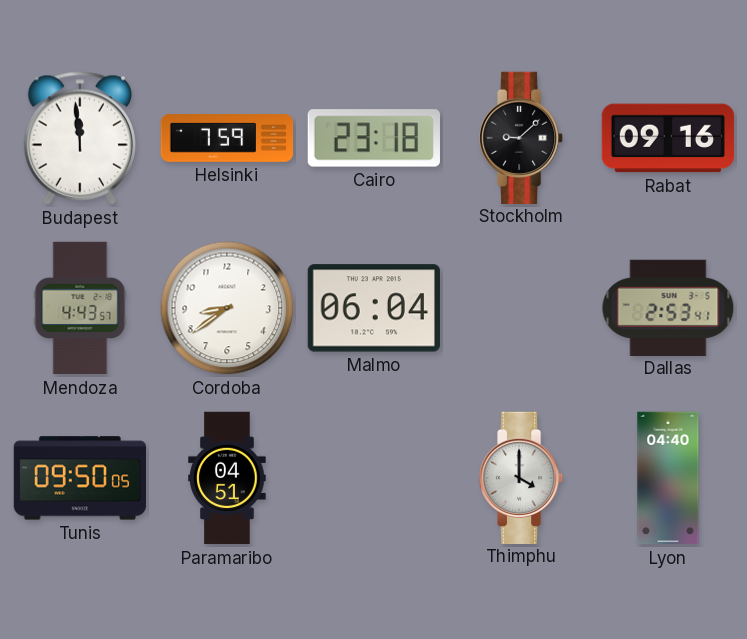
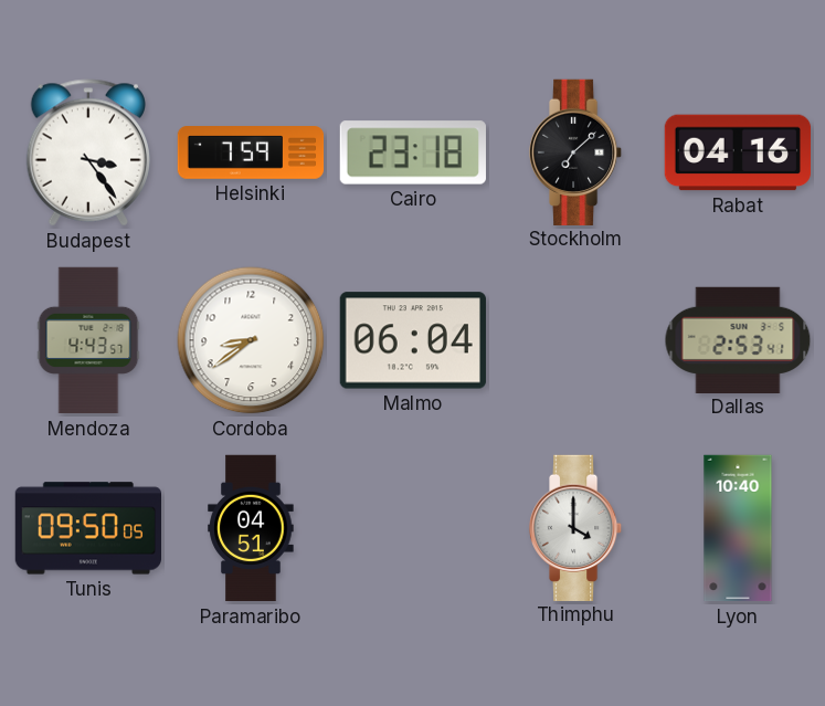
Budapest: 11:59 -> 3:24
Stockholm: 9:08 -> 7:08
Rabat: 09:16 -> 04:16
Lyon: 04:40 -> 10:40
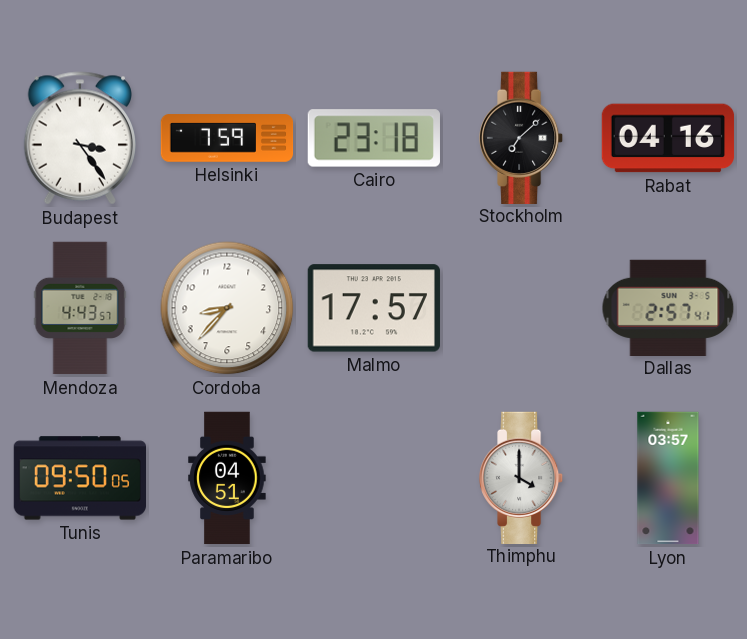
Cordoba: 8:39 -> 8:37
Malmo: 06:04 -> 17:57
Dallas: 2:53 -> 2:57
Lyon: 10:40 -> 03:57
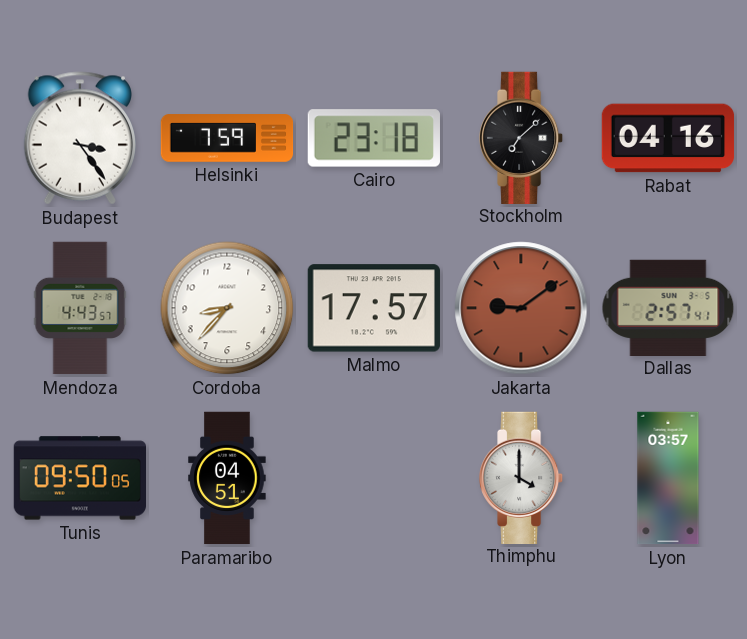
Jakarta: none -> 9:09
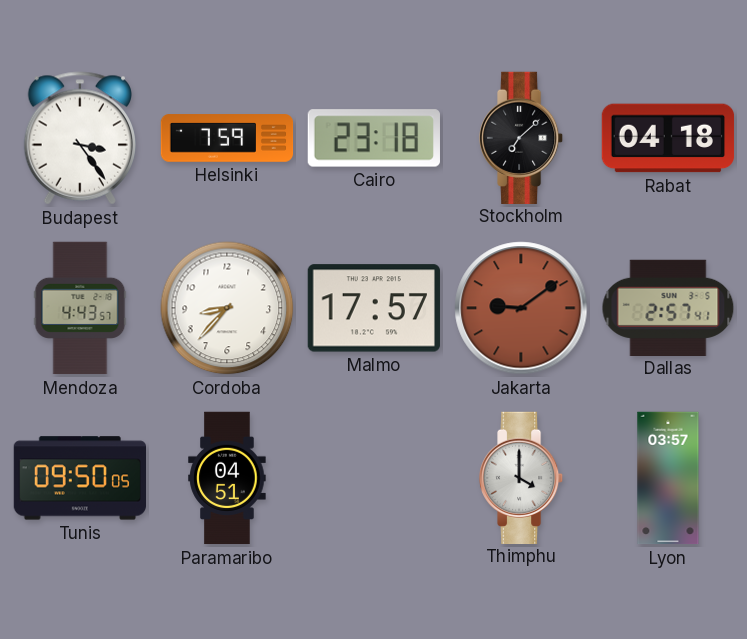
Rabat: 04:16 -> 04:18
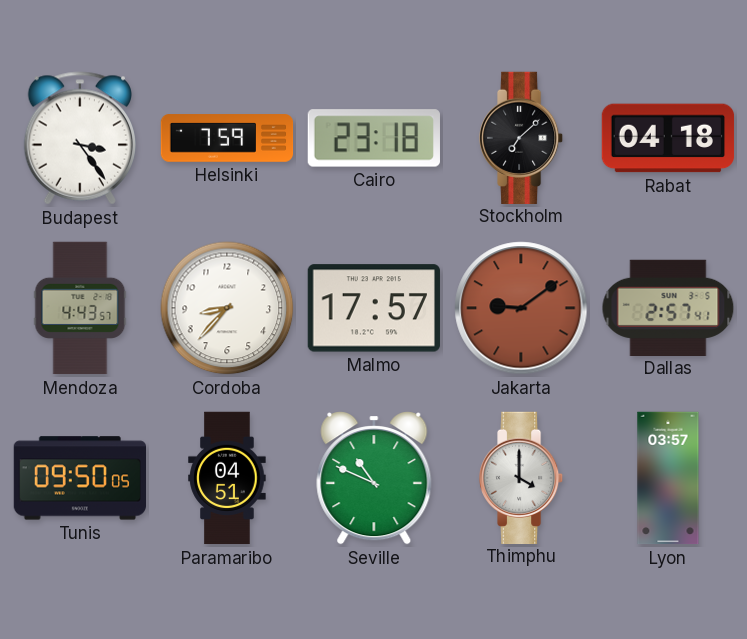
Seville: none -> 10:49
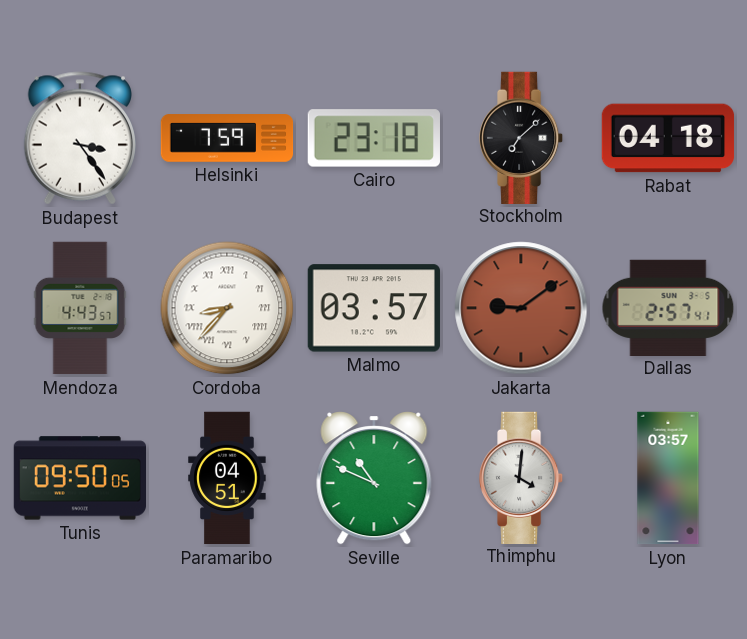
Cordoba numerals: Arabic -> Roman
Malmo: 17:57 -> 03:57
Thimphu: 4:00 -> 4:01
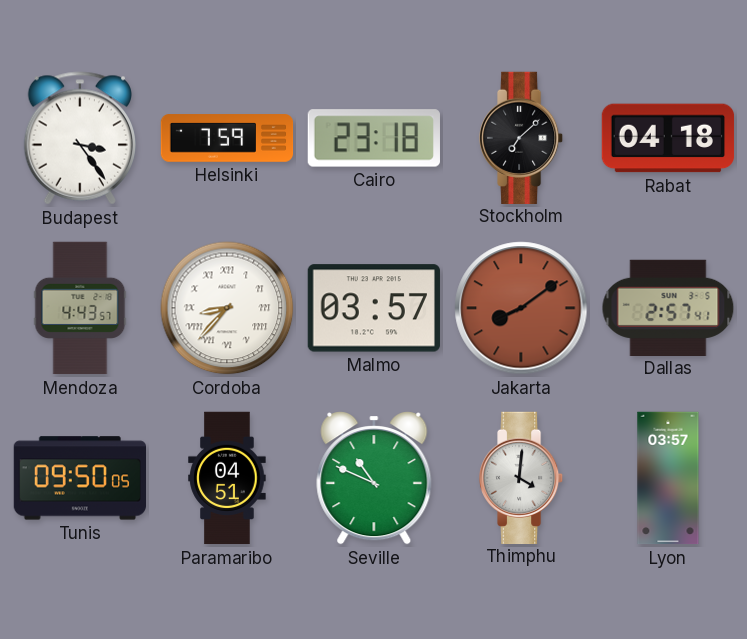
Jakarta: 9:09 -> 8:09
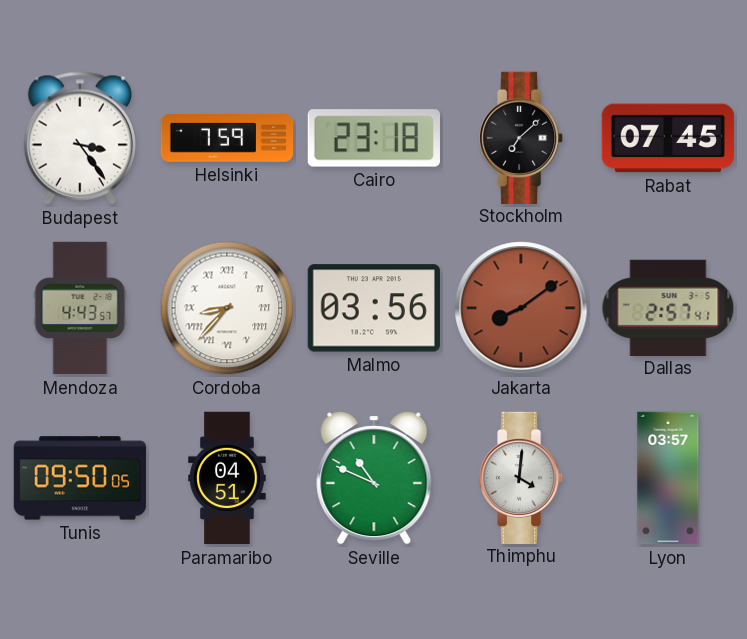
Rabat: 04:18 -> 07:45
Malmo: 03:57 -> 03:56
